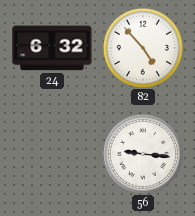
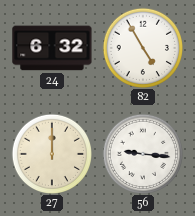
82: 4:53 -> 4:55
27: none -> 12:00
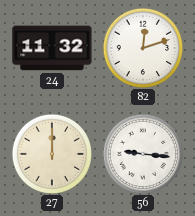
24: 6:32 -> 11:32
82: 4:55 -> 12:12
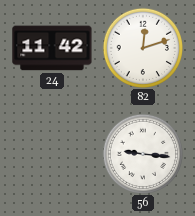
24: 11:32 -> 11:42
27: 12:00 -> none
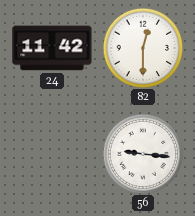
82: 12:12 -> 12:30
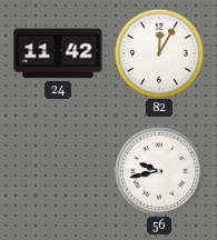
82: 12:30 -> 12:05
56: 9:16 -> 9:43
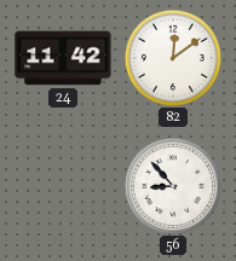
82: 12:05 -> 12:09
56: 9:43 -> 8:53
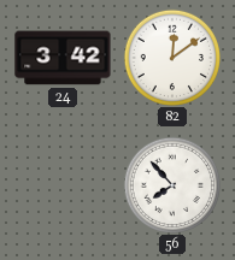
24: 11:42 -> 3:42
56: 8:53 -> 7:53
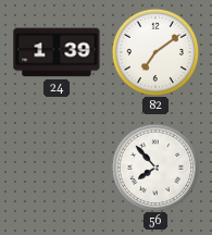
24: 3:42 -> 1:39
82: 12:09 -> 7:09
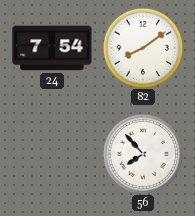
24: 1:39 -> 7:54
82: 7:09 -> 8:09
